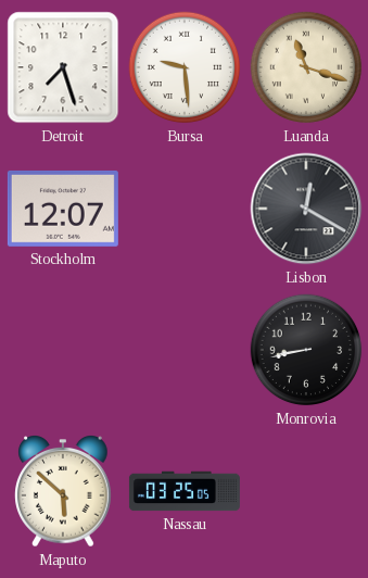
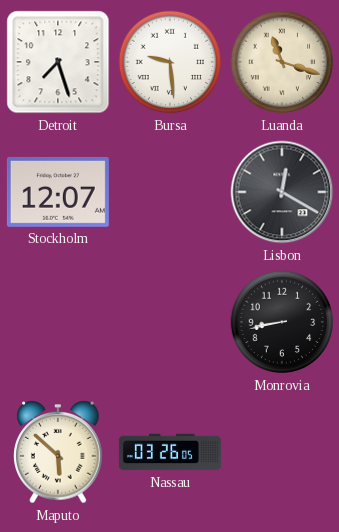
Nassau: 03:25 -> 03:26
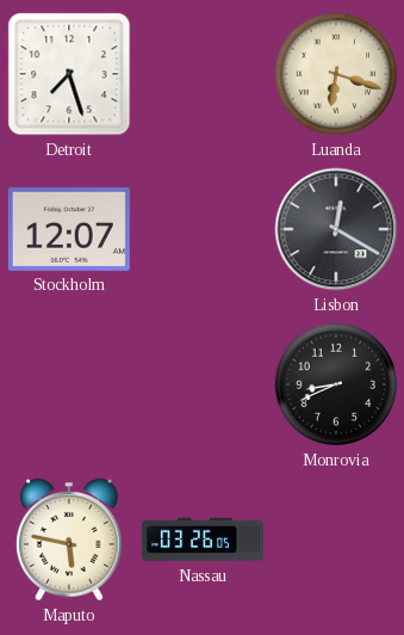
Bursa: 9:29 -> none
Luanda: 11:18 -> 6:18
Monrovia: 8:43 -> 8:41
Maputo: 5:52 -> 5:47
